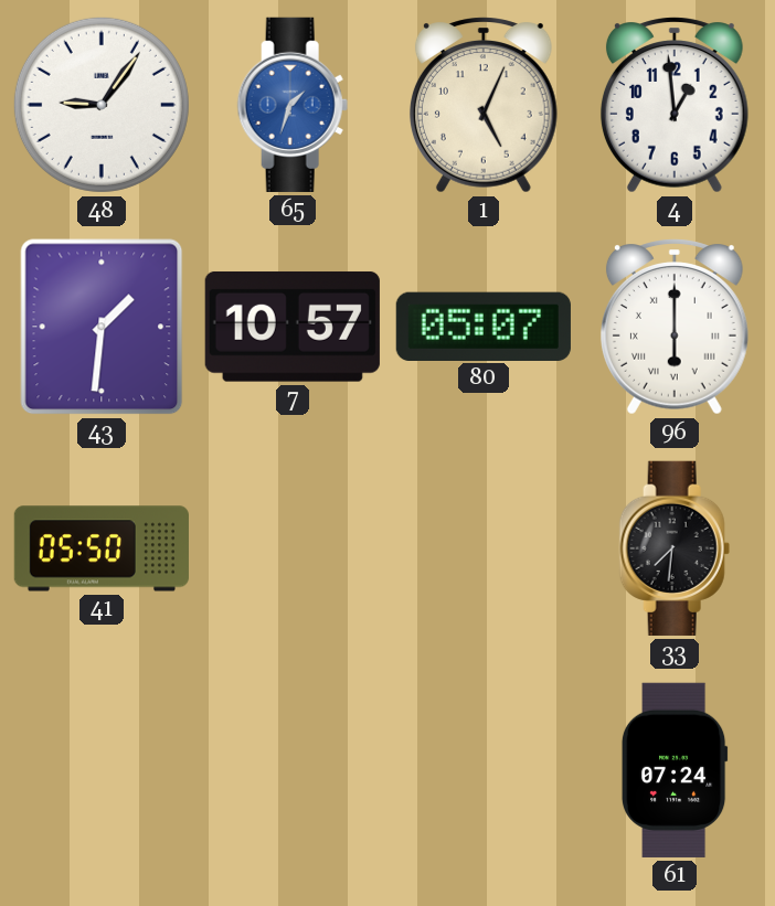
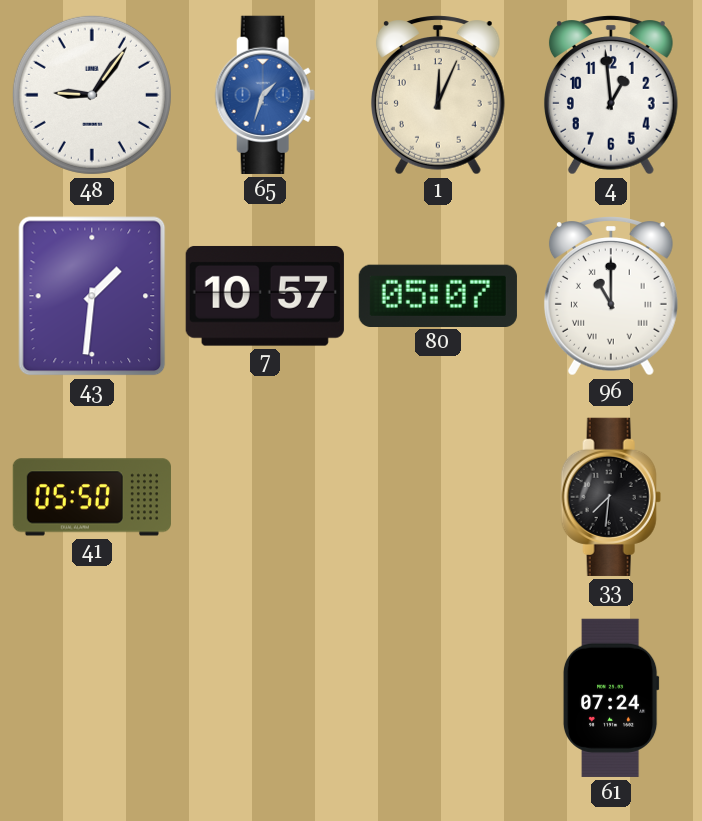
1: 5:04 -> 12:04
96: 6:00 -> 11:00
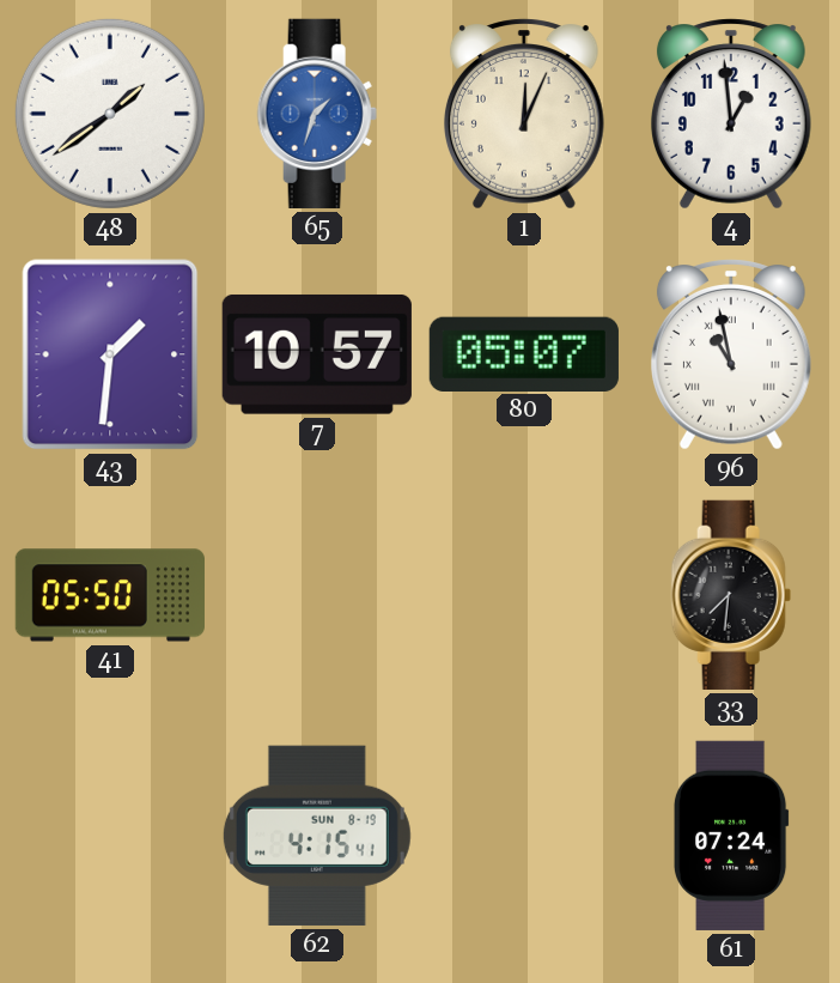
48: 9:06 -> 1:39
96: 11:00 -> 10:58
62: none -> 4:15
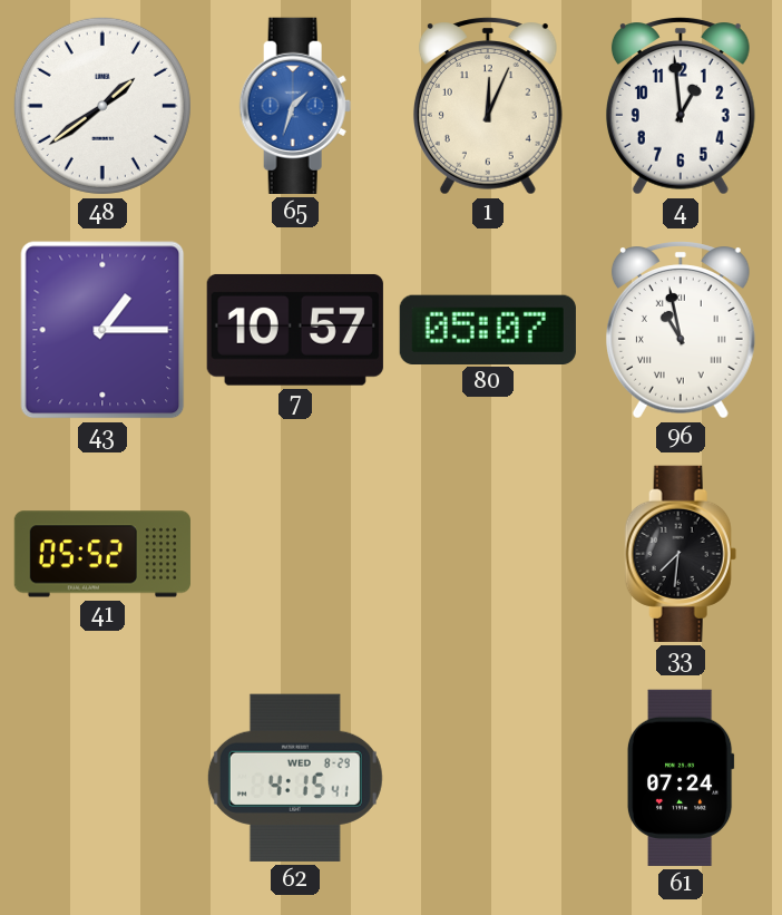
43: 1:31 -> 1:15
41: 05:50 -> 05:52
62 date: SUN 8-19 -> WED 8-29
